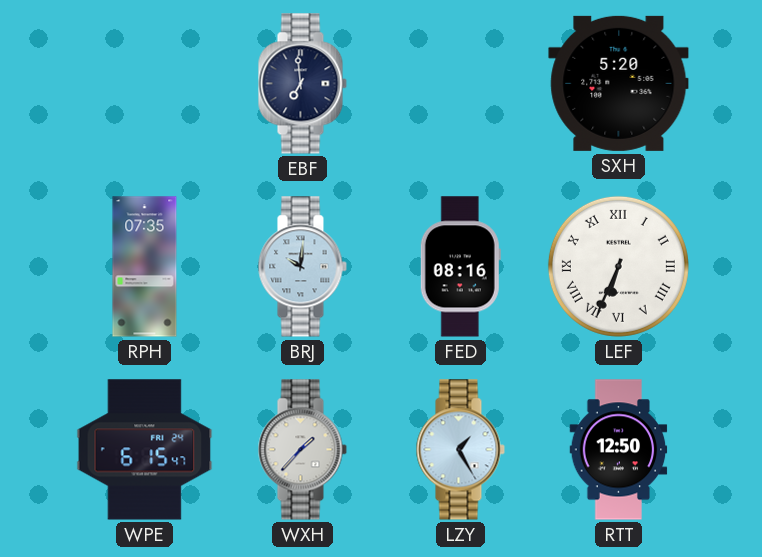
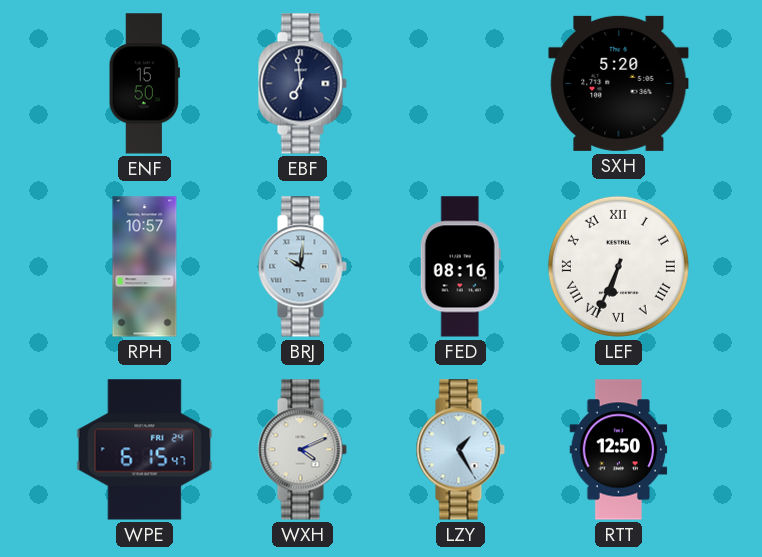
ENF: none -> 15:50
RPH: 07:35 -> 10:57
WXH: 1:37 -> 4:11
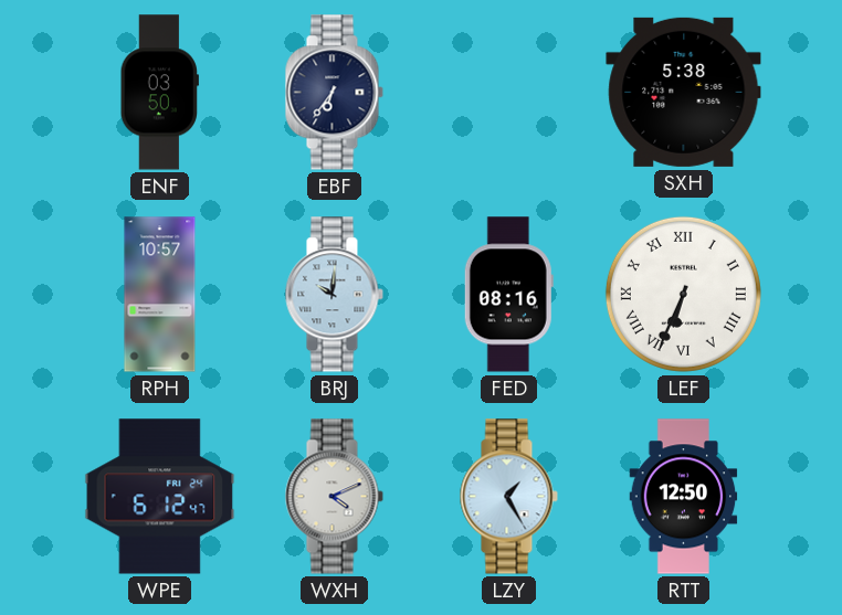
ENF: 15:50 -> 03:50
EBF: 6:59 -> 6:36
SXH: 5:20 -> 5:38
WPE: 6:15 -> 6:12
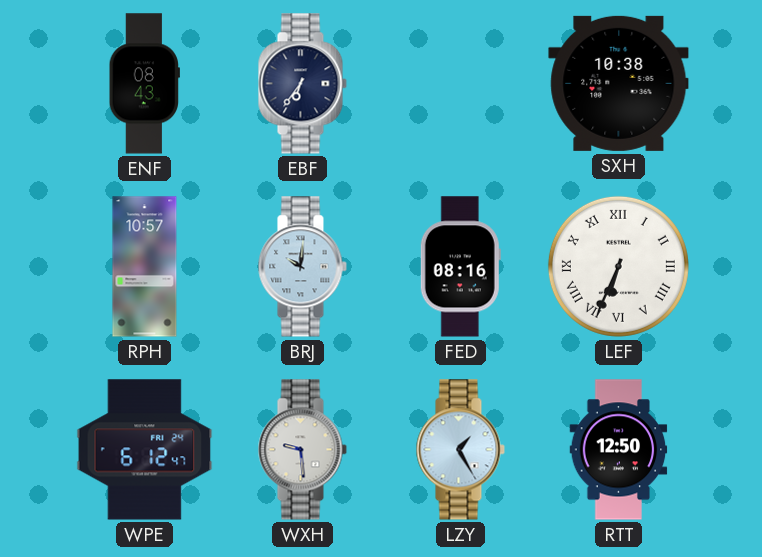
ENF: 03:50 -> 08:43
SXH: 5:38 -> 10:38
WXH: 4:11 -> 9:29
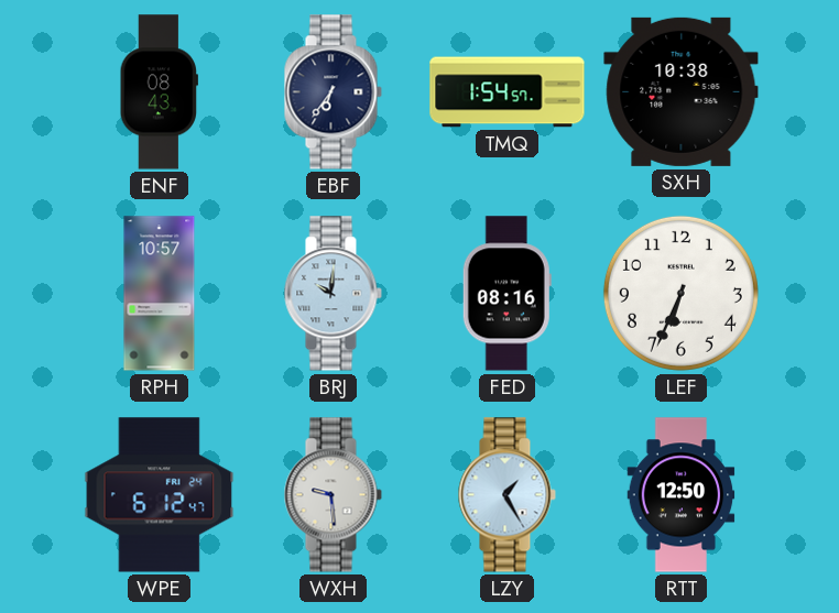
TMQ: none -> 1:54
LEF numerals: Roman -> Arabic
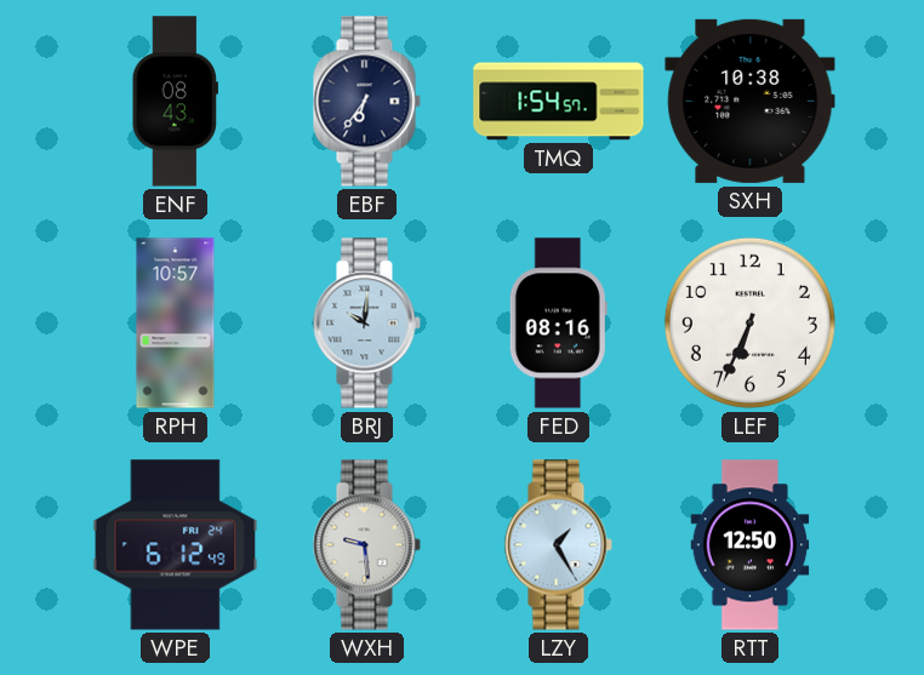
WPE: 6:12:47 -> 6:12:49
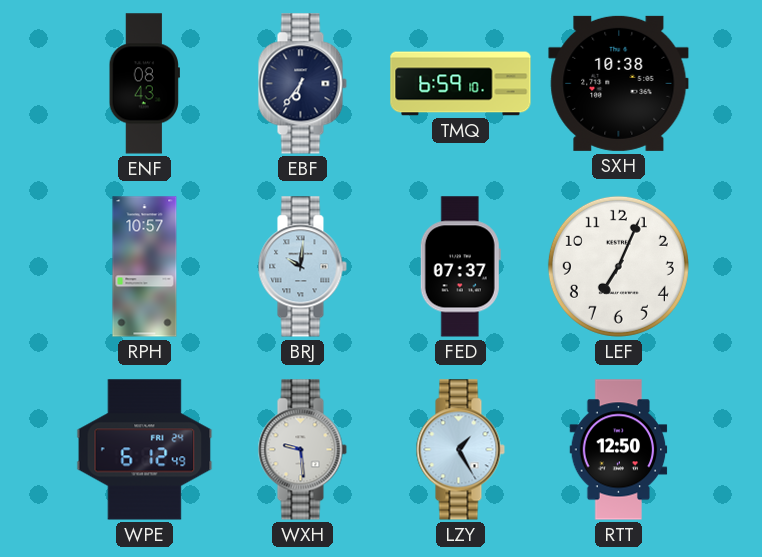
TMQ: 1:54 -> 6:59
FED: 08:16 -> 07:37
LEF: 6:34 -> 7:04
